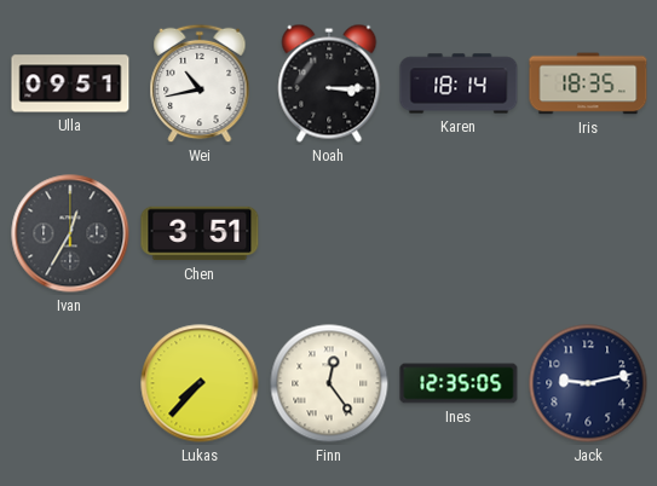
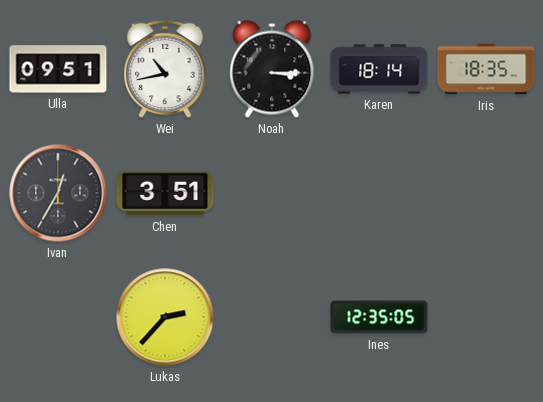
Lukas: 7:37 -> 2:37
Finn: 12:24 -> none
Jack: 9:13 -> none
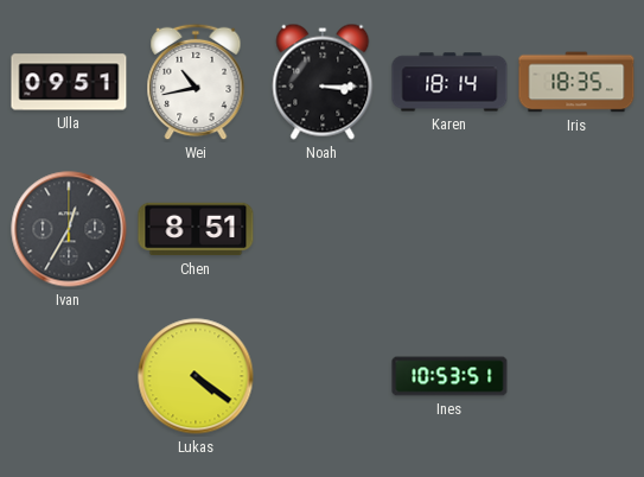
Chen: 3:51 -> 8:51
Lukas: 2:37 -> 4:21
Ines: 12:35 -> 10:53
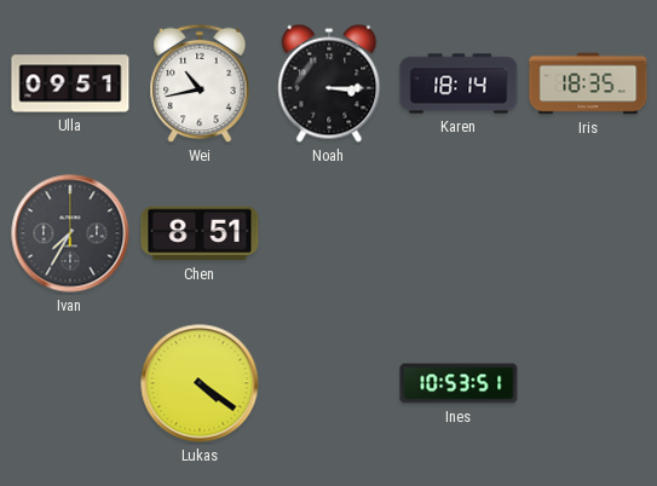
Ivan: 12:35 -> 7:35
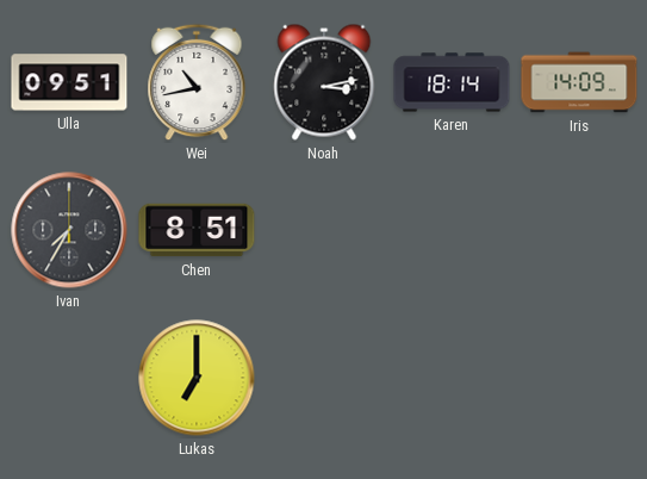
Noah: 3:15 -> 3:13
Iris: 18:35 -> 14:09
Lukas: 4:21 -> 7:00
Ines: 10:53 -> none
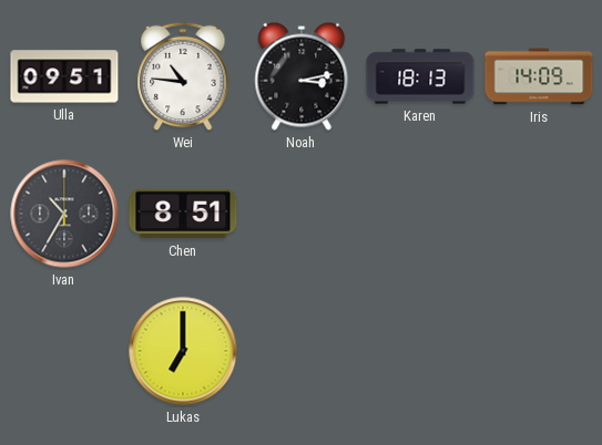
Wei: 10:43 -> 10:46
Karen: 18:14 -> 18:13
Ivan: 7:35 -> 10:35
